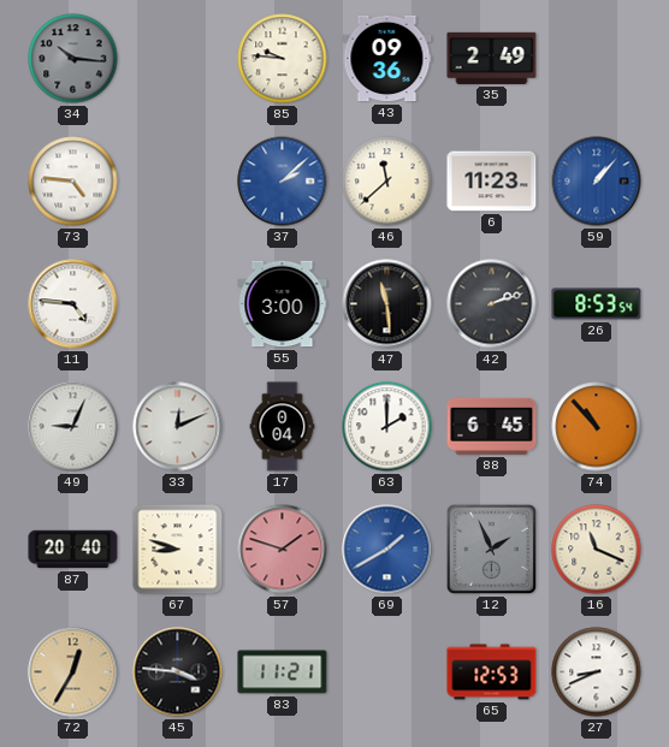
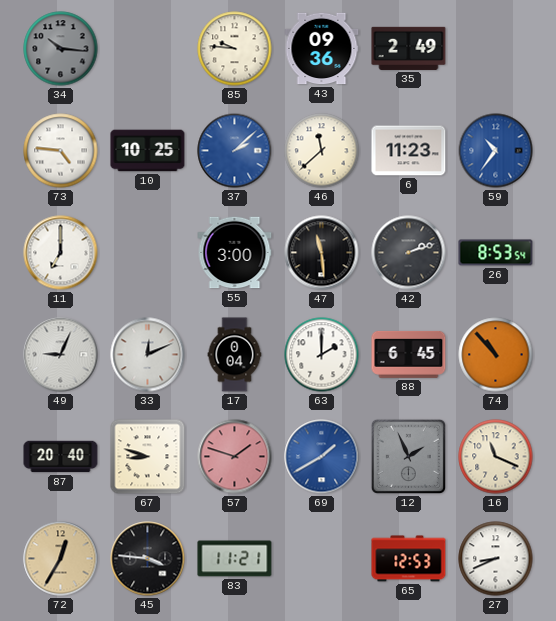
10: none -> 10:25
59: 1:07 -> 10:36
11: 4:46 -> 7:00
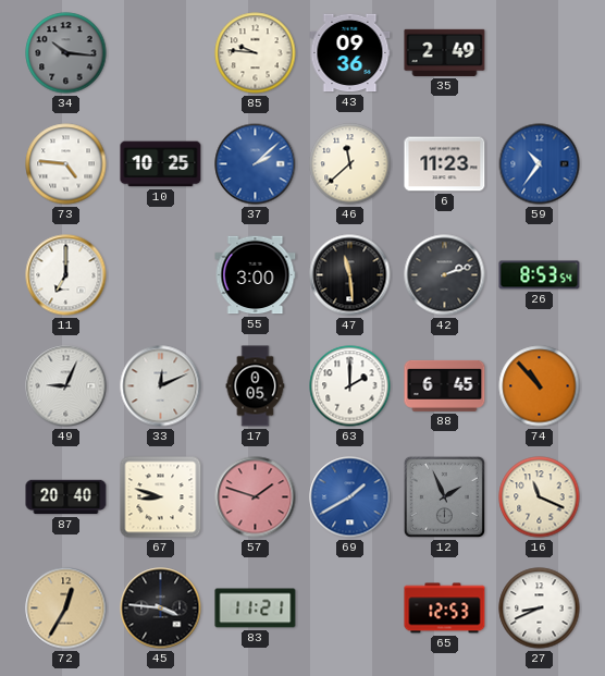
17: 0:04 -> 0:05
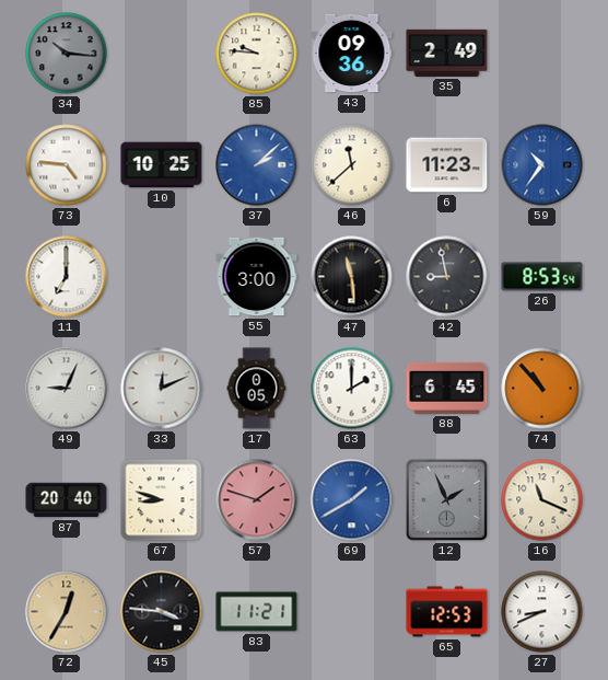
42: 2:12 -> 8:58
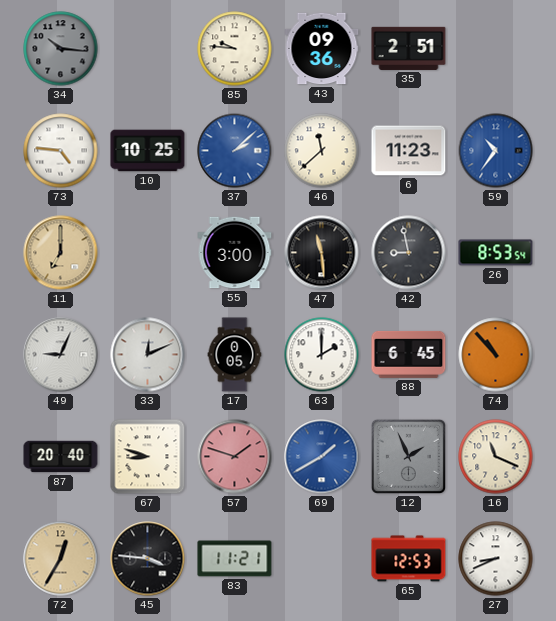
35: 2:49 -> 2:51
11 dial: white -> champagne
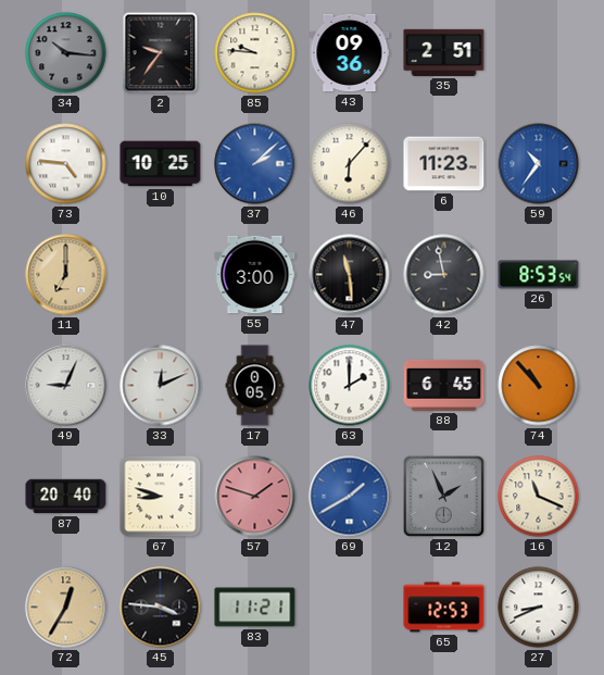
2: none -> 9:36
46: 11:38 -> 6:07
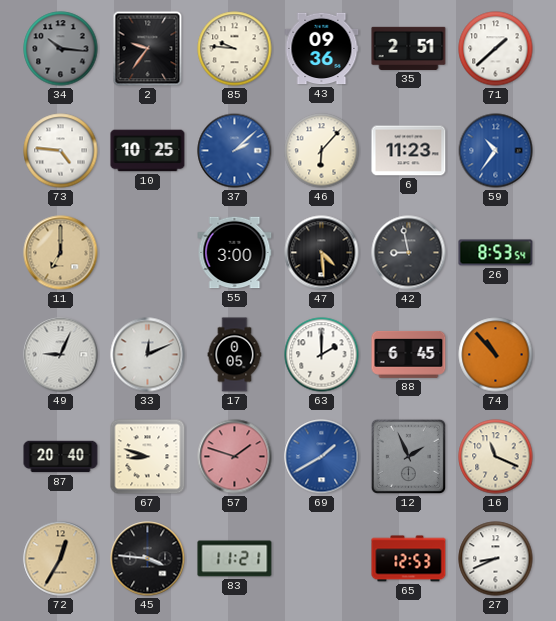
71: none -> 1:38
47: 11:29 -> 4:29
